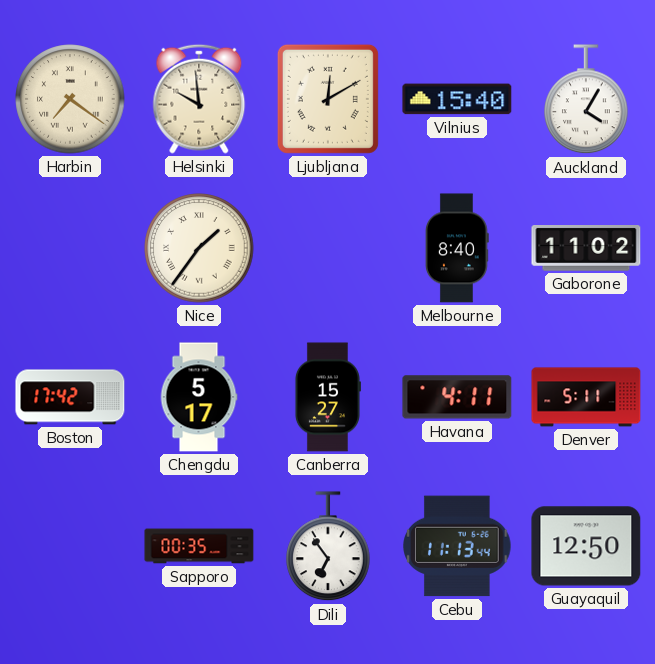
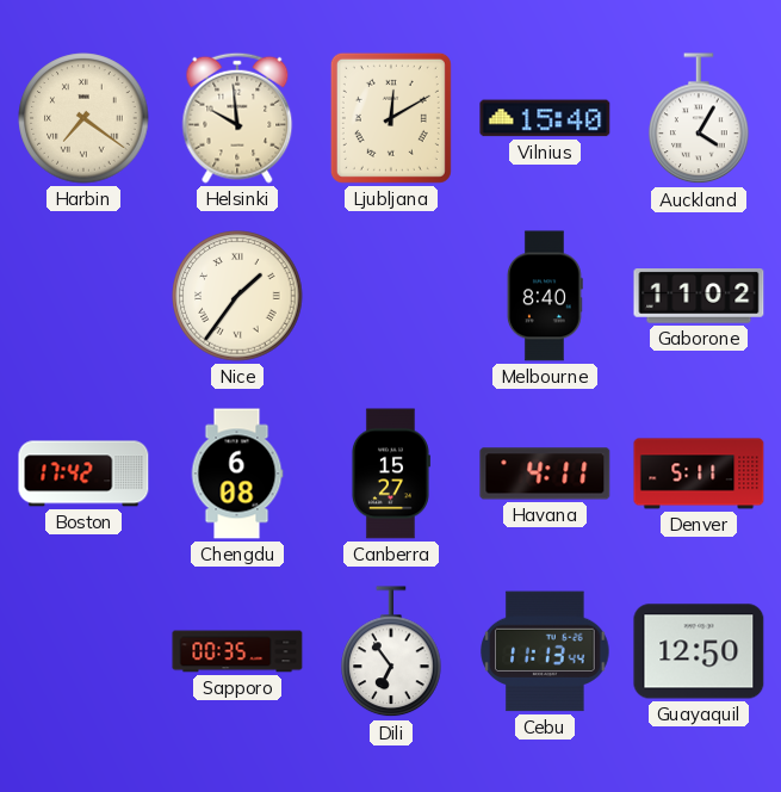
Chengdu: 5:17 -> 6:08
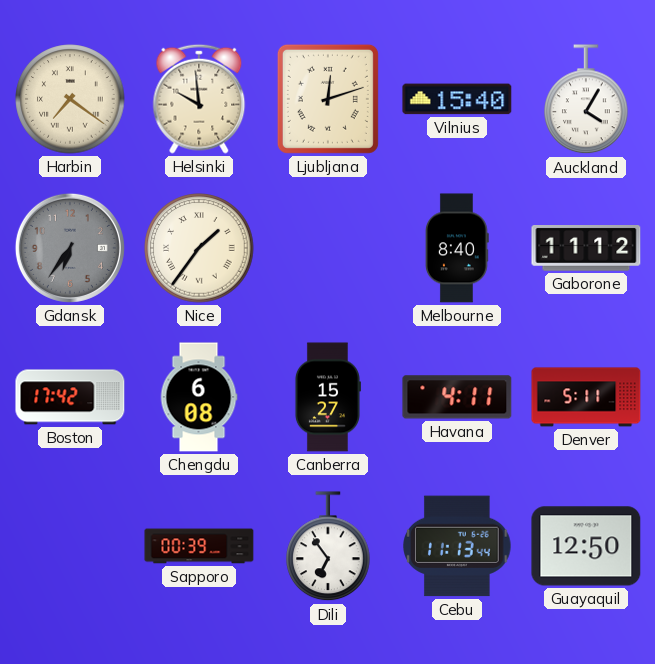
Ljubljana: 12:10 -> 12:12
Gdansk: none -> 6:36
Gaborone: 11:02 -> 11:12
Sapporo: 00:35 -> 00:39
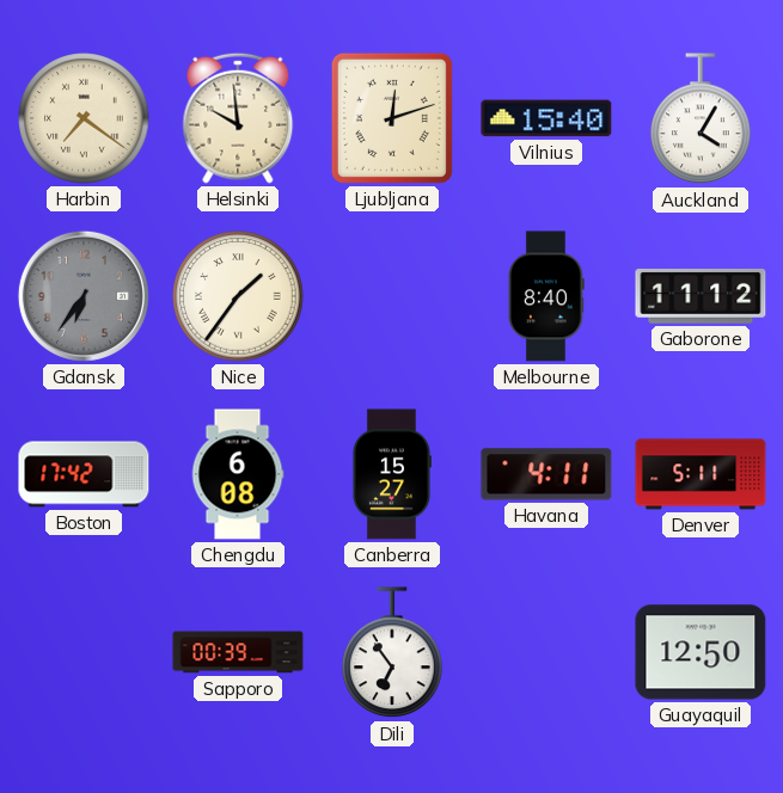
Cebu: 11:13 -> none
